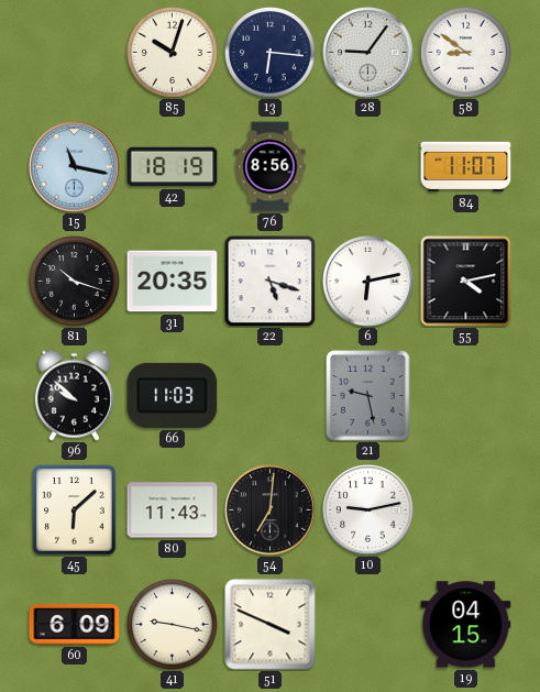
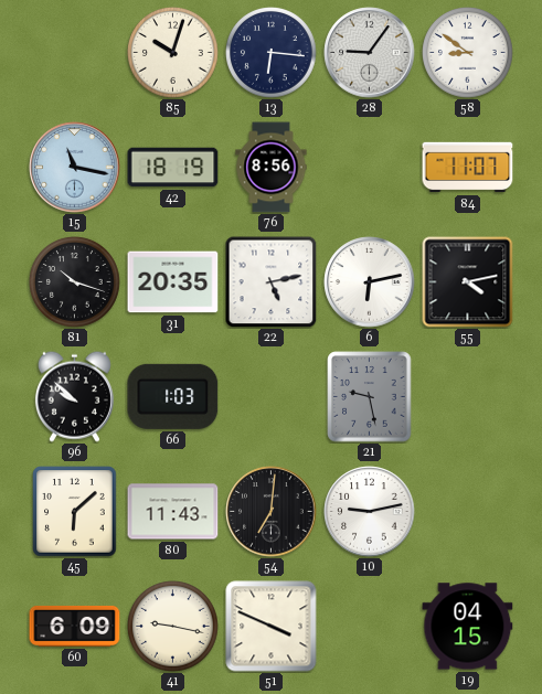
22: 5:18 -> 5:13
66: 11:03 -> 1:03
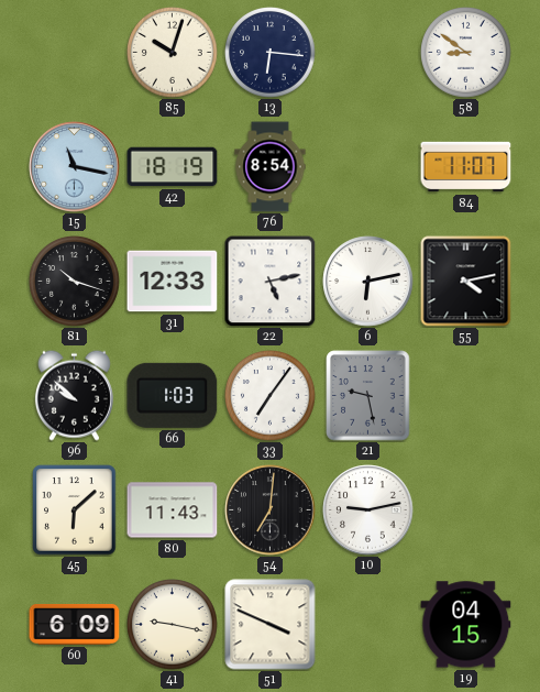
28: 9:06 -> none
76: 8:56 -> 8:54
31: 20:35 -> 12:33
33: none -> 7:06
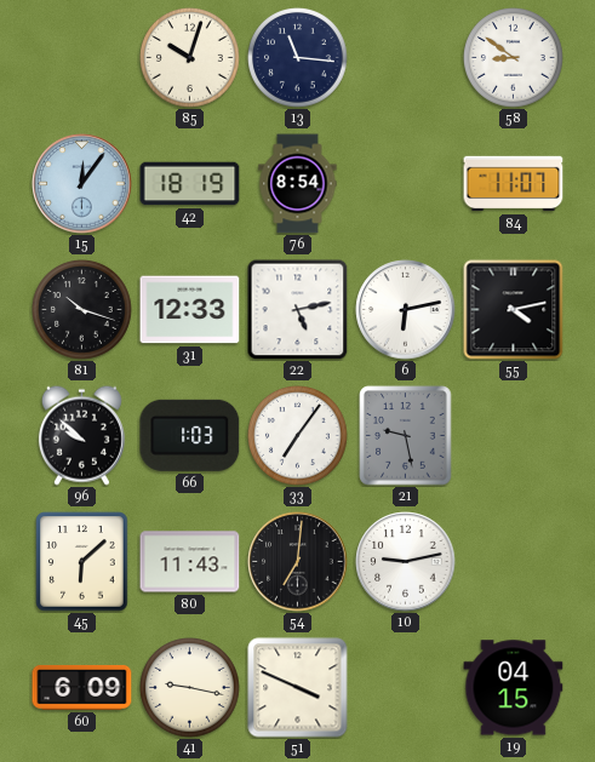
13: 6:16 -> 11:16
15: 11:17 -> 12:06
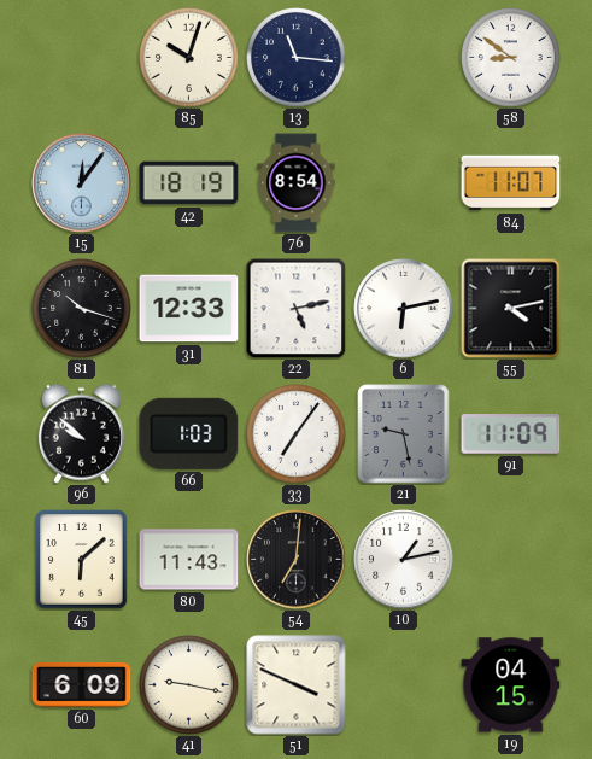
91: none -> 11:09
10: 9:13 -> 1:13
